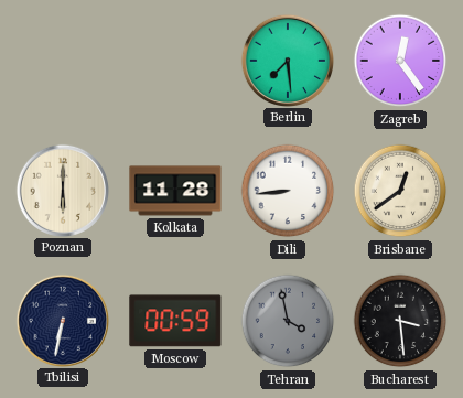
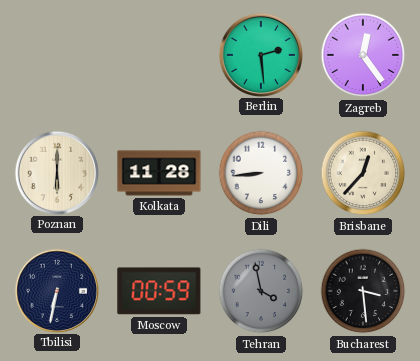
Berlin: 7:29 -> 2:29
Brisbane: 12:39 -> 12:37
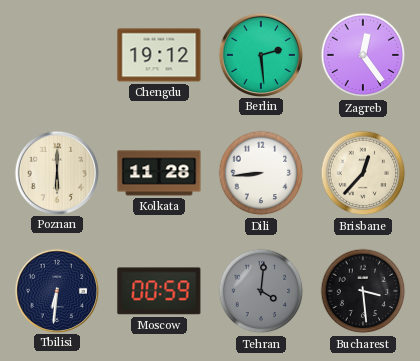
Chengdu: none -> 19:12
Tbilisi: 6:32 -> 6:31
Tehran: 3:58 -> 4:01
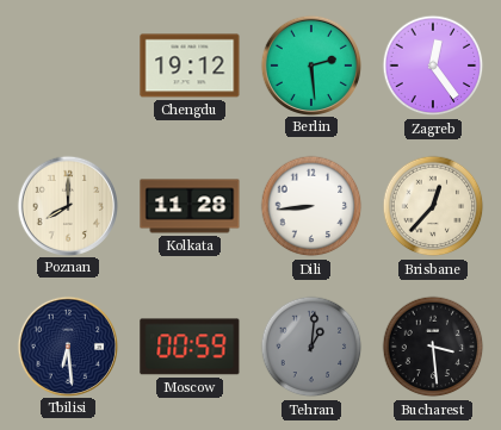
Poznan: 6:00 -> 8:00
Tbilisi: 6:31 -> 6:29
Tehran: 4:01 -> 1:01
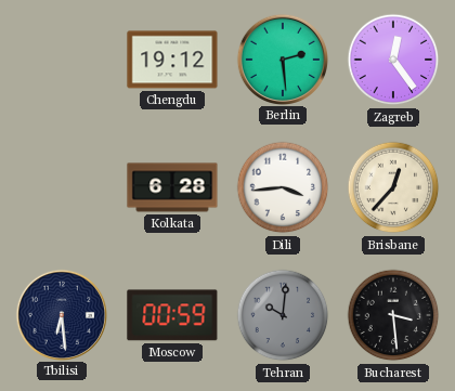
Poznan: 8:00 -> none
Kolkata: 11:28 -> 6:28
Dili: 8:44 -> 3:44
Tehran: 1:01 -> 10:01
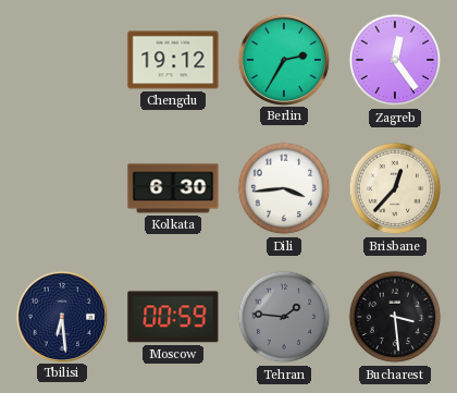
Berlin: 2:29 -> 2:35
Kolkata: 6:28 -> 6:30
Tehran: 10:01 -> 1:46
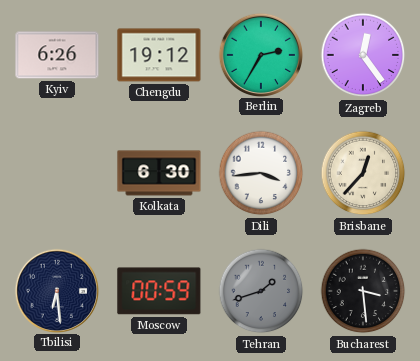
Kyiv: none -> 6:26
Tehran: 1:46 -> 1:42
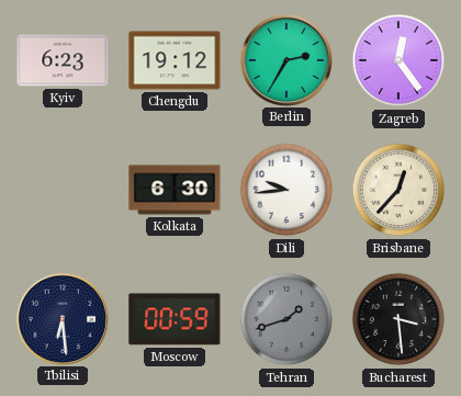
Kyiv: 6:26 -> 6:23
Dili: 3:44 -> 9:44
